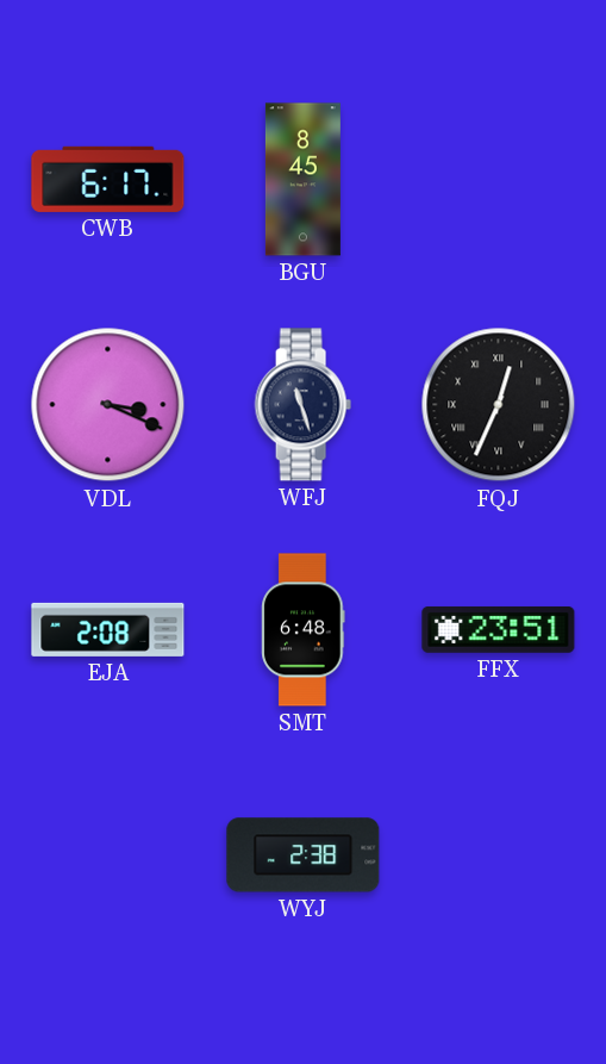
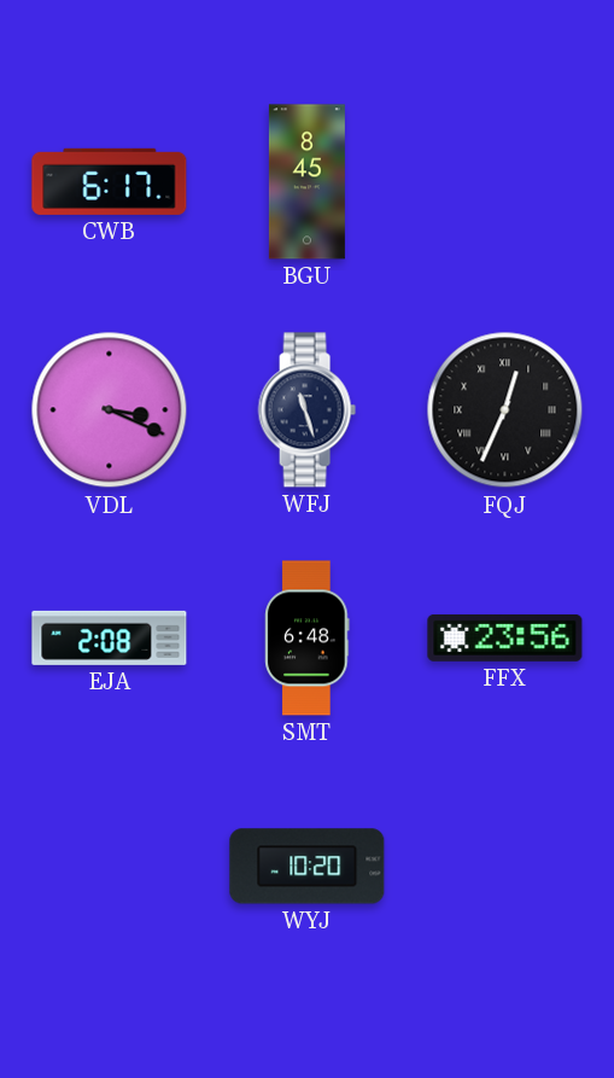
FFX: 23:51 -> 23:56
WYJ: 2:38 -> 10:20
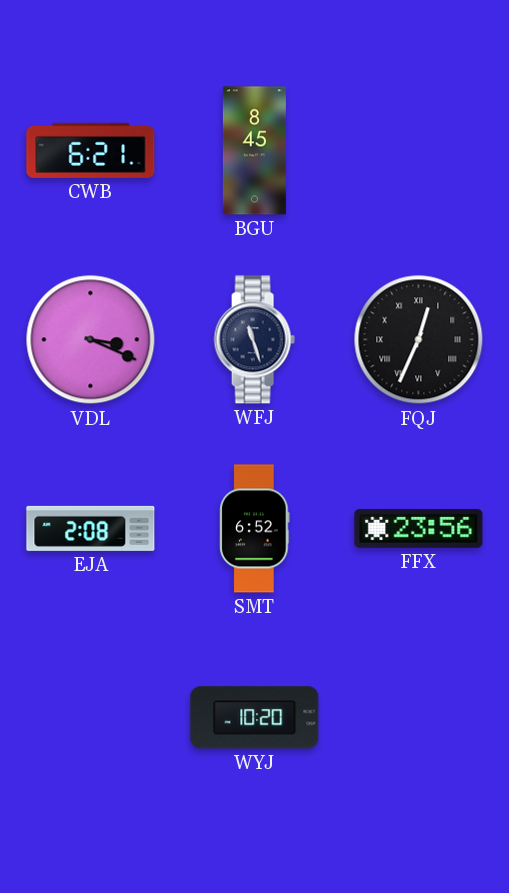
CWB: 6:17 -> 6:21
SMT: 6:48 -> 6:52
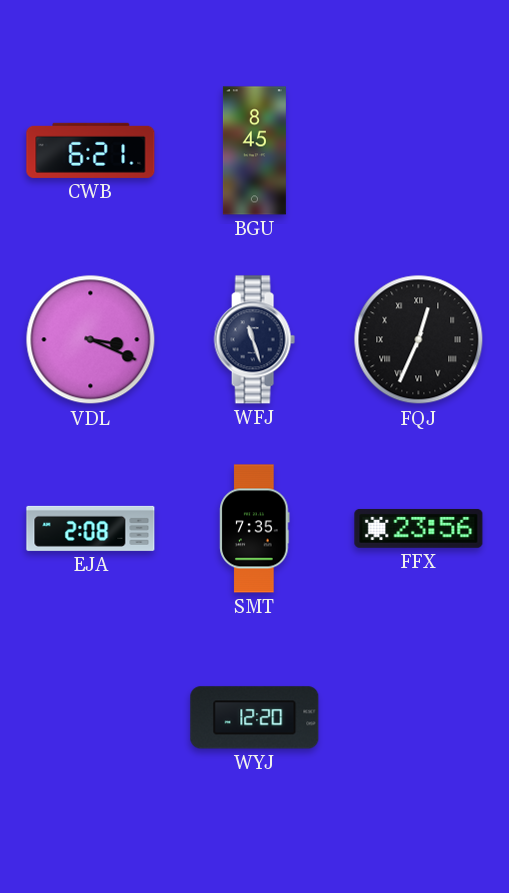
SMT: 6:52 -> 7:35
WYJ: 10:20 -> 12:20
